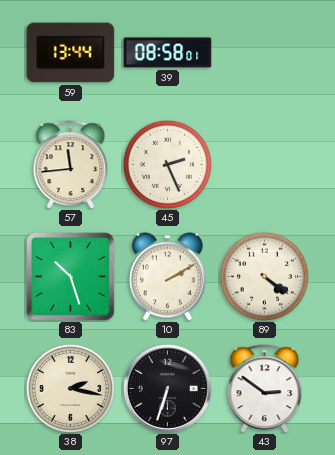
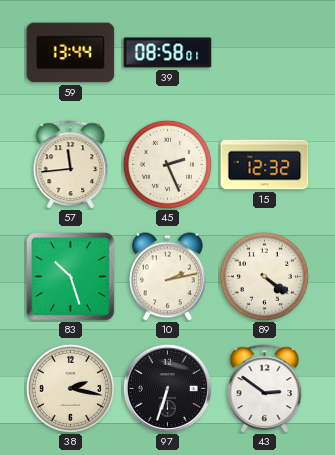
15: none -> 12:32
10: 2:10 -> 2:13
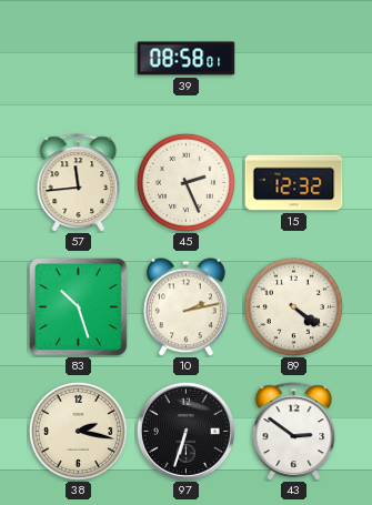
59: 13:44 -> none
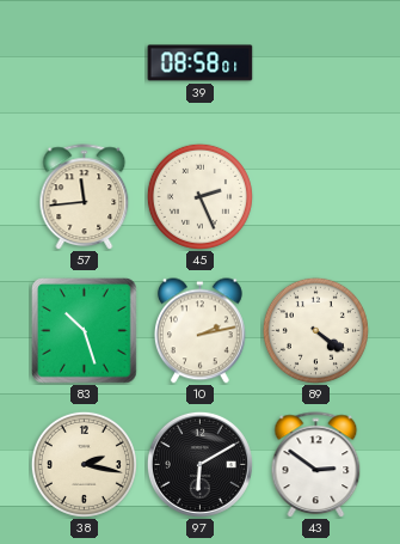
15: 12:32 -> none
97: 6:33 -> 6:10
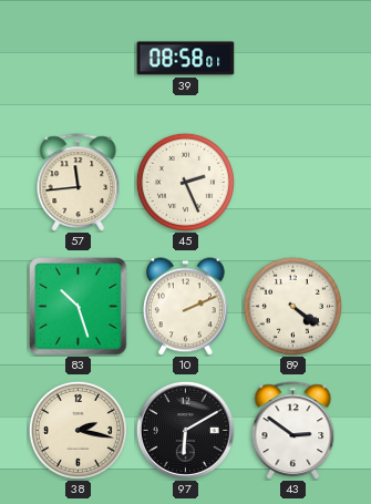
10: 2:13 -> 2:11
